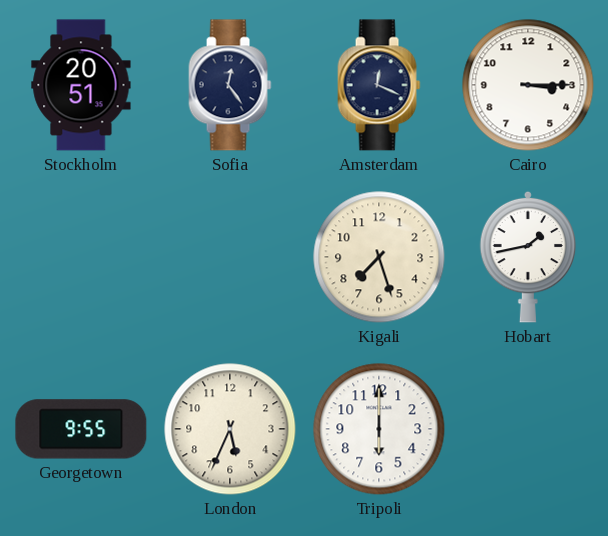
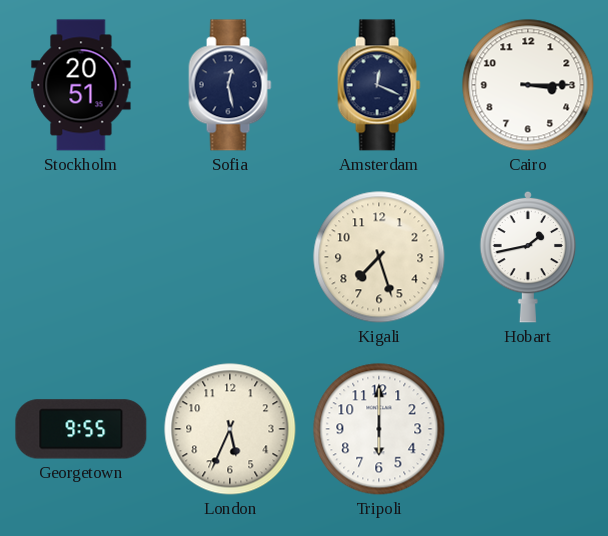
Sofia: 12:24 -> 12:28
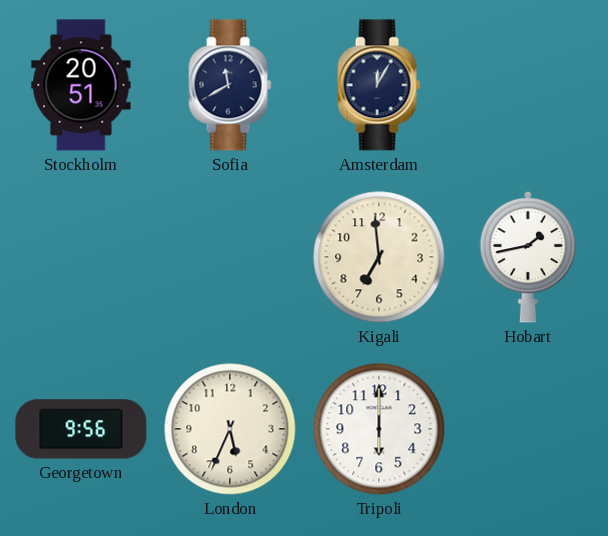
Sofia: 12:28 -> 11:40
Amsterdam: 12:19 -> 12:05
Cairo: 3:15 -> none
Kigali: 7:27 -> 6:59
Georgetown: 9:55 -> 9:56
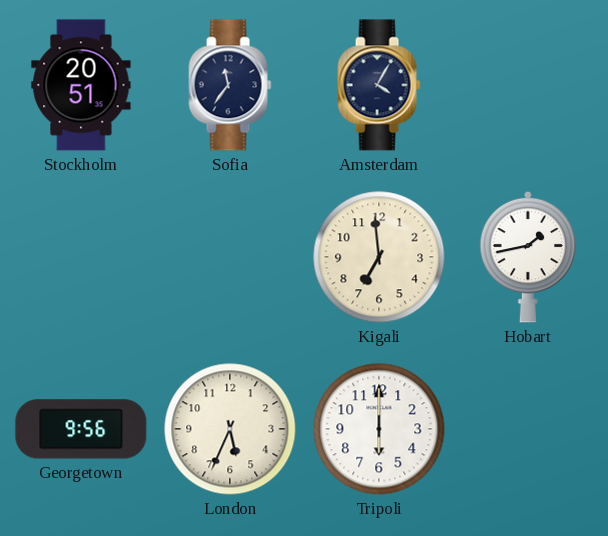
Sofia: 11:40 -> 11:36
Amsterdam: 12:05 -> 4:05
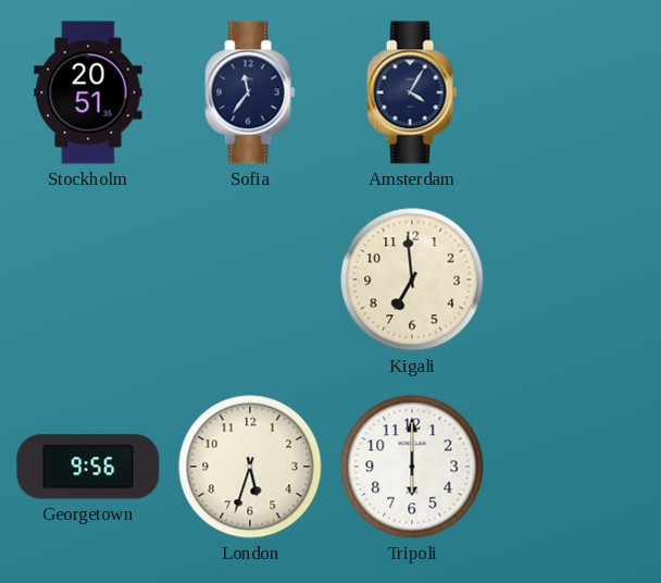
Hobart: 1:43 -> none
London: 5:34 -> 5:33
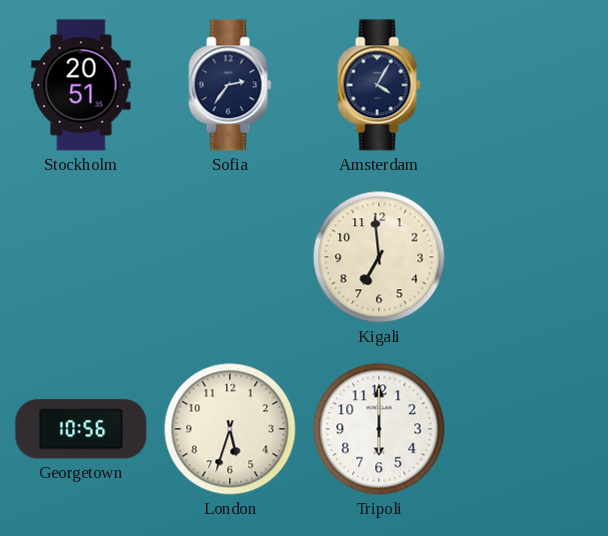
Sofia: 11:36 -> 2:36
Georgetown: 9:56 -> 10:56
